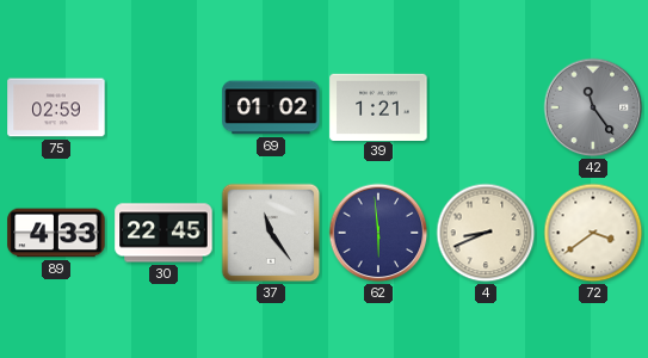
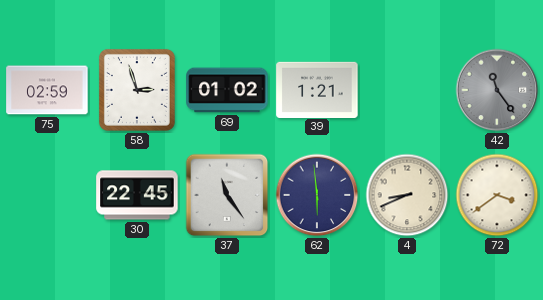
58: none -> 2:57
89: 4:33 -> none
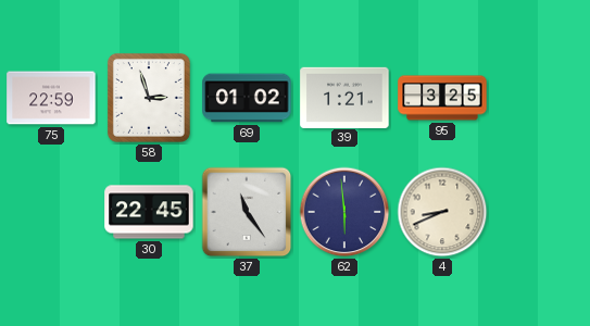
75: 02:59 -> 22:59
95: none -> 3:25
42: 11:24 -> none
72: 3:39 -> none
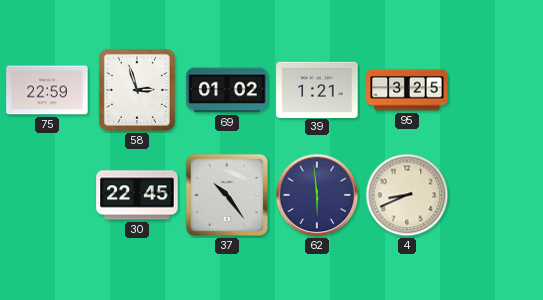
37: 11:24 -> 10:24
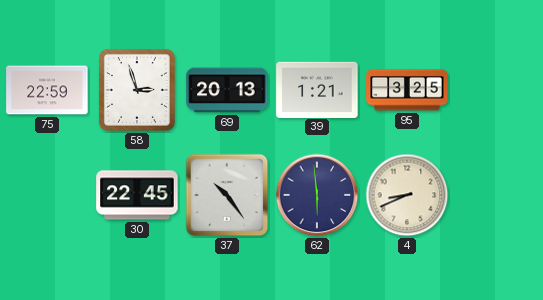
69: 01:02 -> 20:13
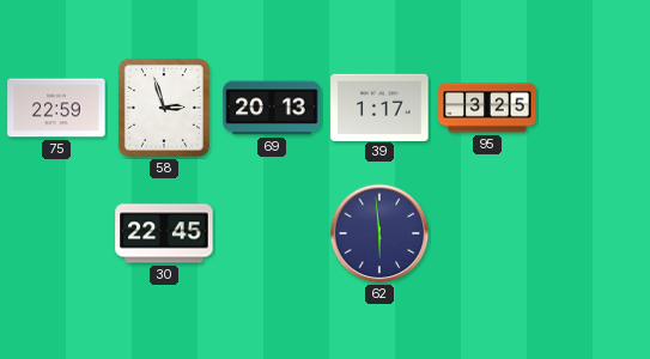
39: 1:21 -> 1:17
37: 10:24 -> none
4: 8:41 -> none
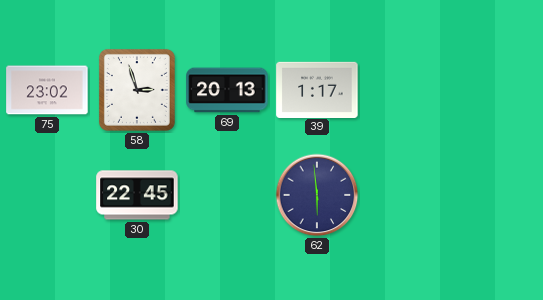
75: 22:59 -> 23:02
95: 3:25 -> none
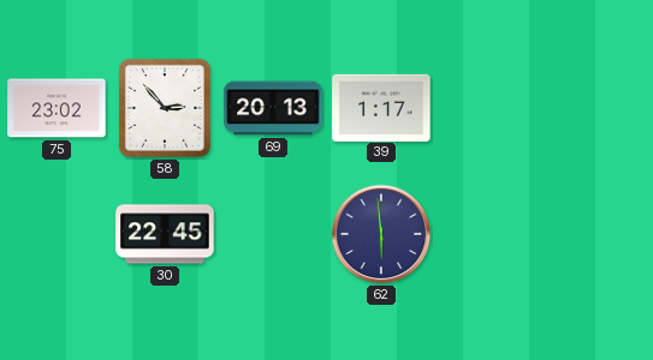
58: 2:57 -> 2:53
